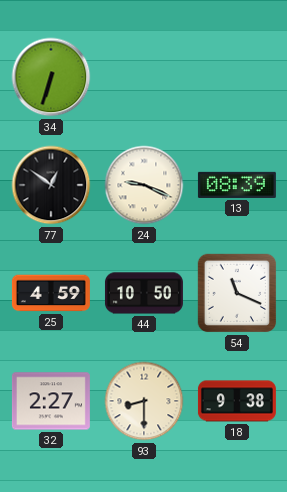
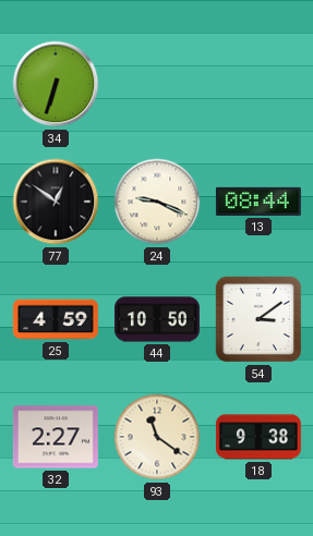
13: 08:39 -> 08:44
54: 11:19 -> 3:09
93: 8:30 -> 11:21
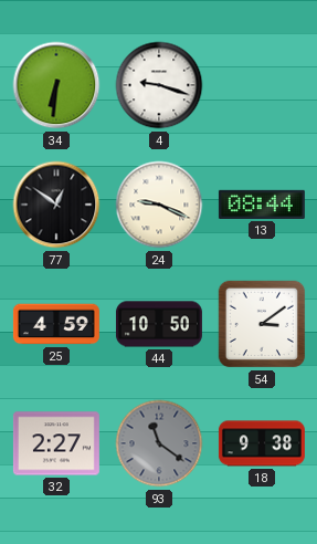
34: 6:33 -> 6:31
4: none -> 9:18
93 dial: cream -> grey
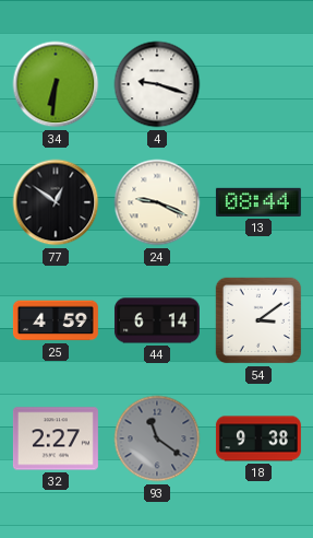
44: 10:50 -> 6:14
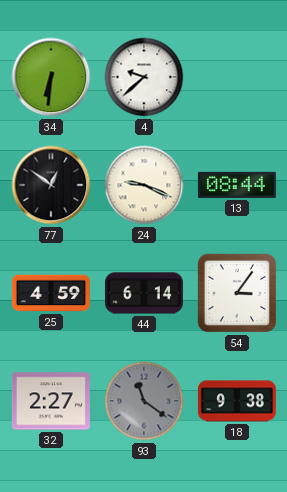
4: 9:18 -> 9:38
54: 3:09 -> 3:06
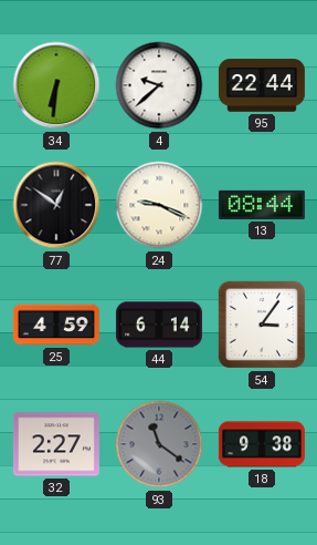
95: none -> 22:44
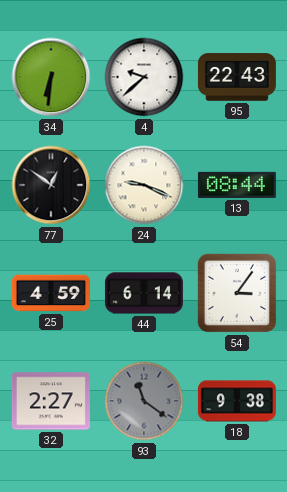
95: 22:44 -> 22:43
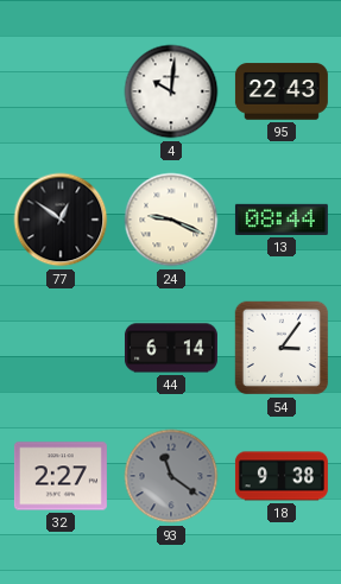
34: 6:31 -> none
4: 9:38 -> 10:01
25: 4:59 -> none
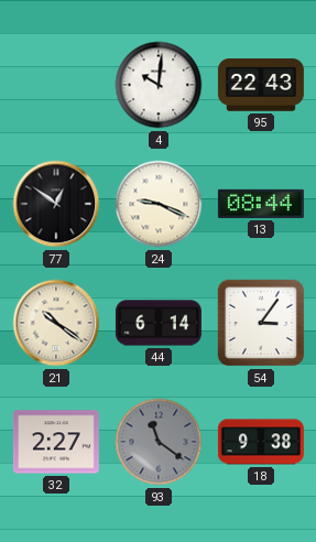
21: none -> 10:21
